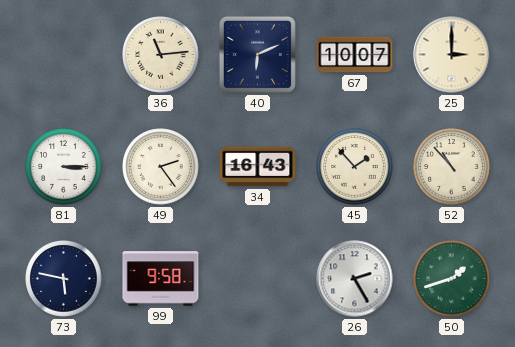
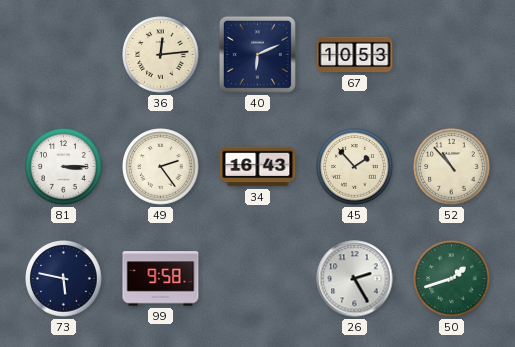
36: 11:14 -> 12:14
67: 10:07 -> 10:53
25: 3:00 -> none
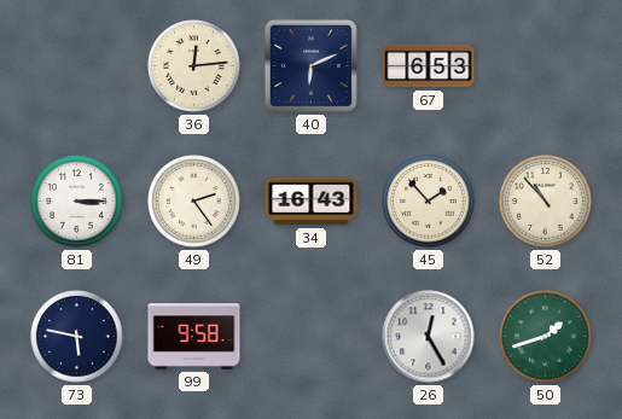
67: 10:53 -> 6:53
26: 2:25 -> 12:25
